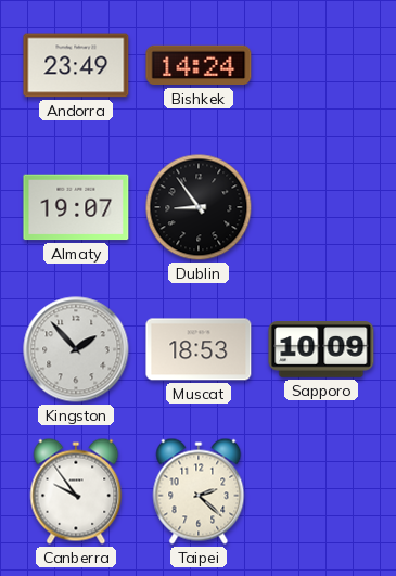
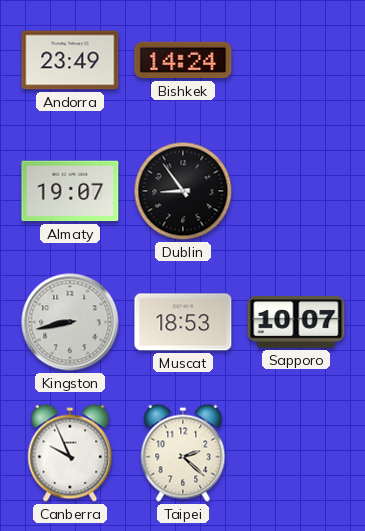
Kingston: 1:53 -> 8:43
Sapporo: 10:09 -> 10:07
Canberra: 9:54 -> 9:56
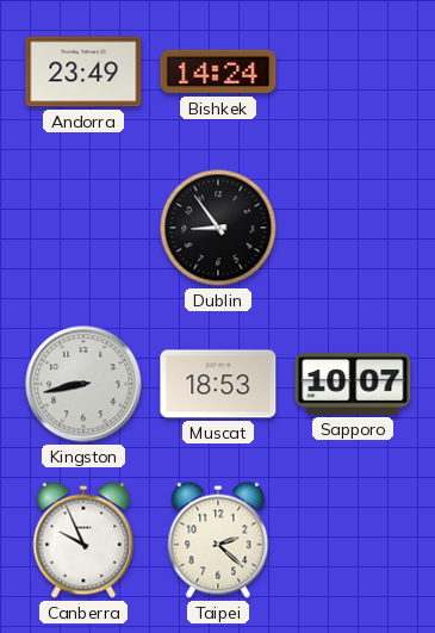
Almaty: 19:07 -> none
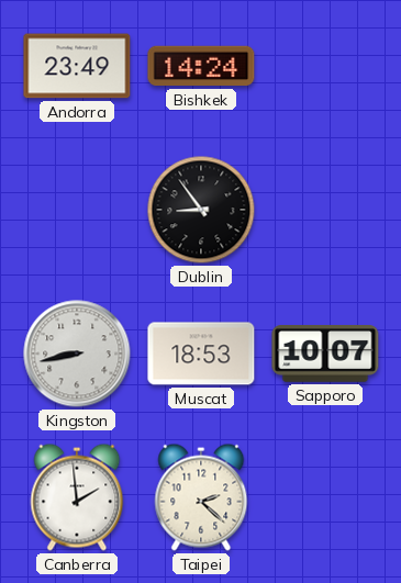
Canberra: 9:56 -> 1:59
